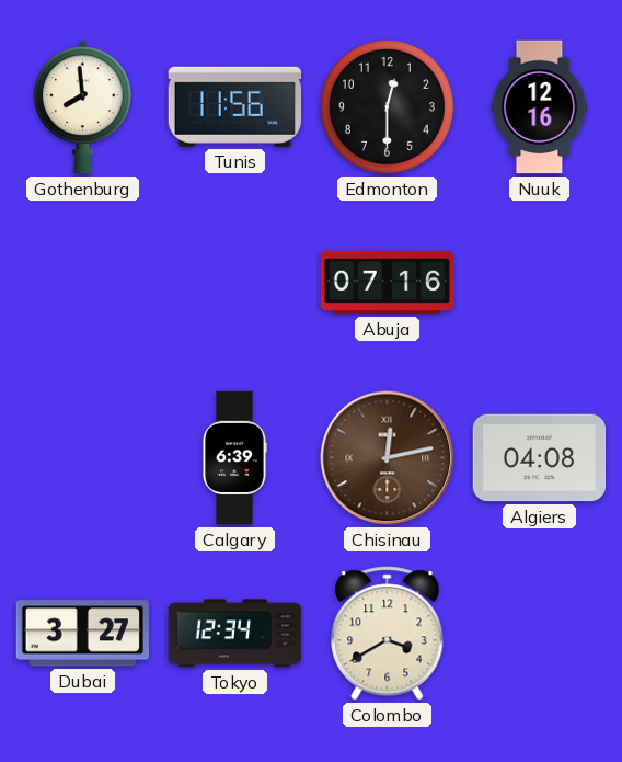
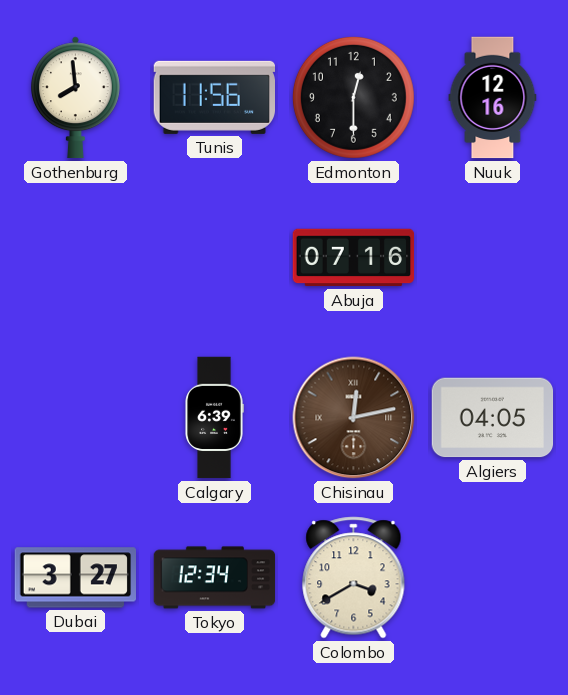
Algiers: 04:08 -> 04:05
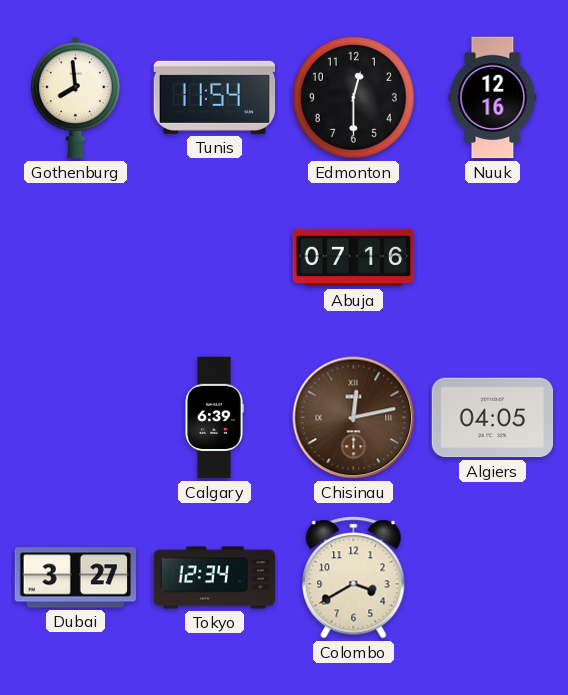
Tunis: 11:56 -> 11:54
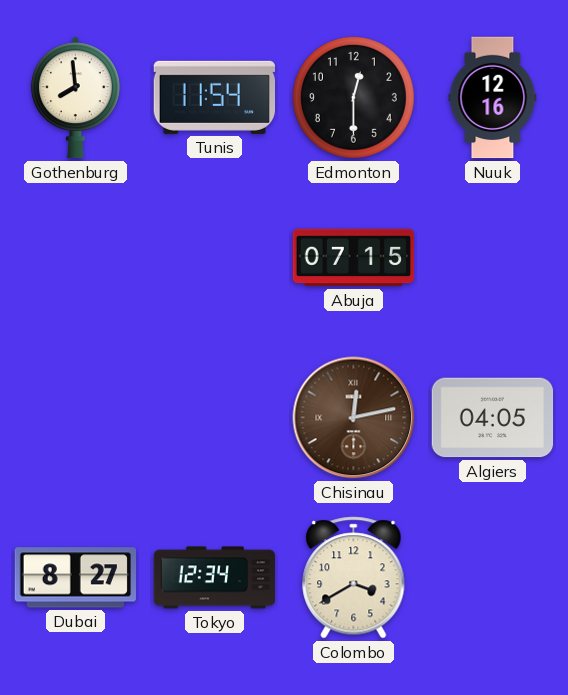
Abuja: 07:16 -> 07:15
Calgary: 6:39 -> none
Dubai: 3:27 -> 8:27
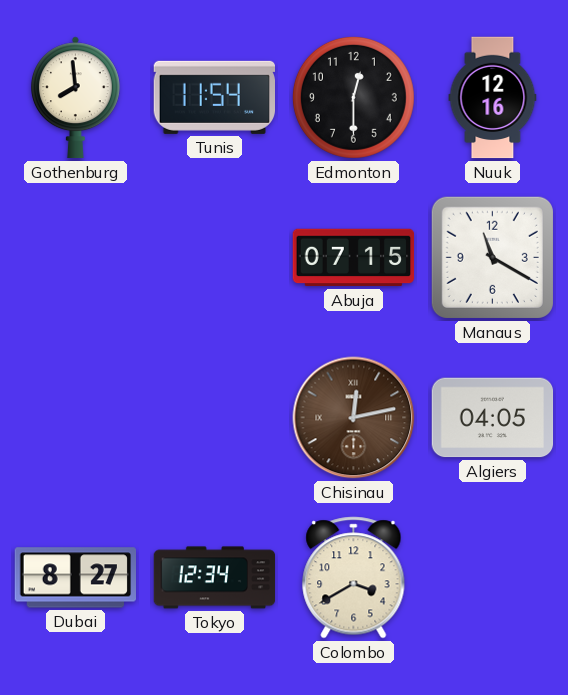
Manaus: none -> 11:20
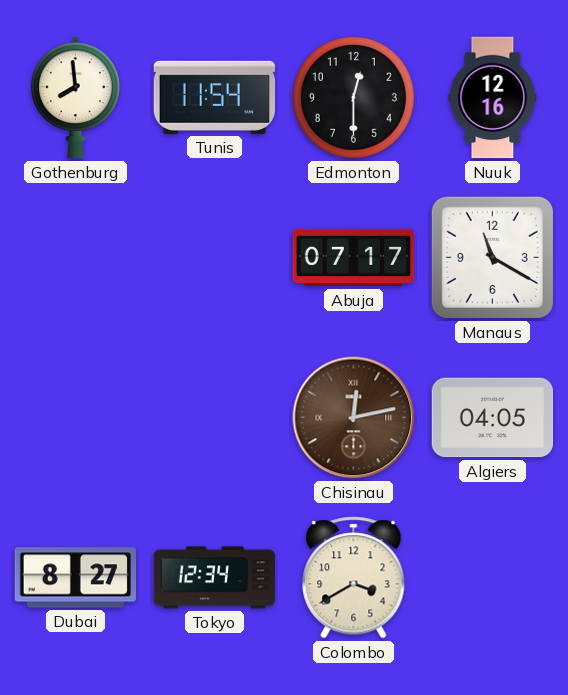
Abuja: 07:15 -> 07:17
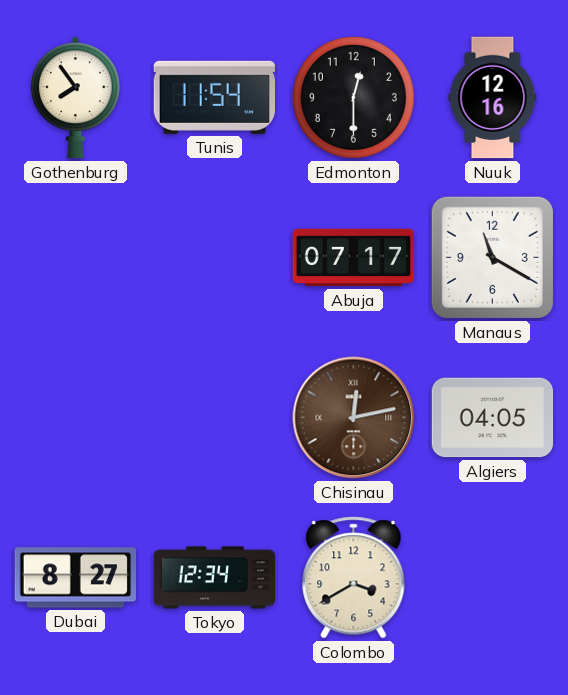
Gothenburg: 7:59 -> 7:54
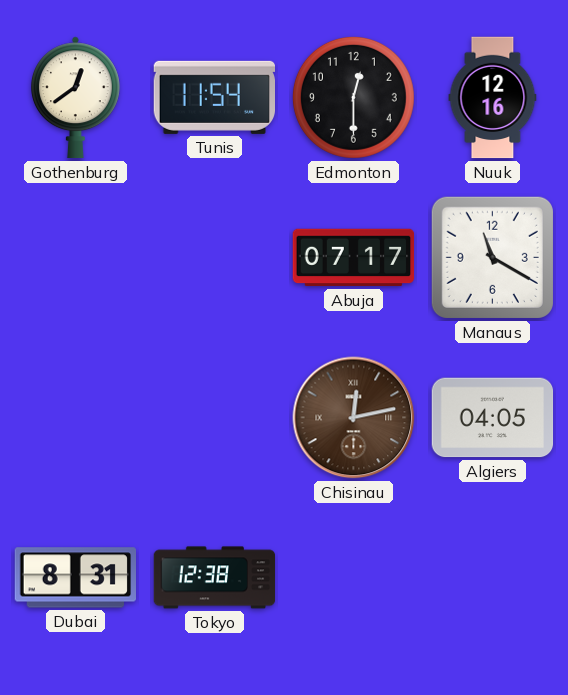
Gothenburg: 7:54 -> 12:39
Dubai: 8:27 -> 8:31
Tokyo: 12:34 -> 12:38
Colombo: 3:40 -> none
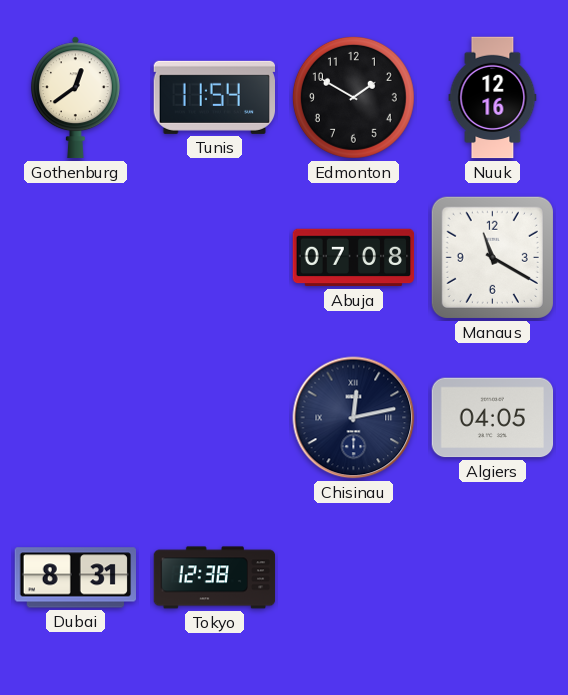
Edmonton: 12:30 -> 1:50
Abuja: 07:17 -> 07:08
Chisinau dial: brown -> navy
